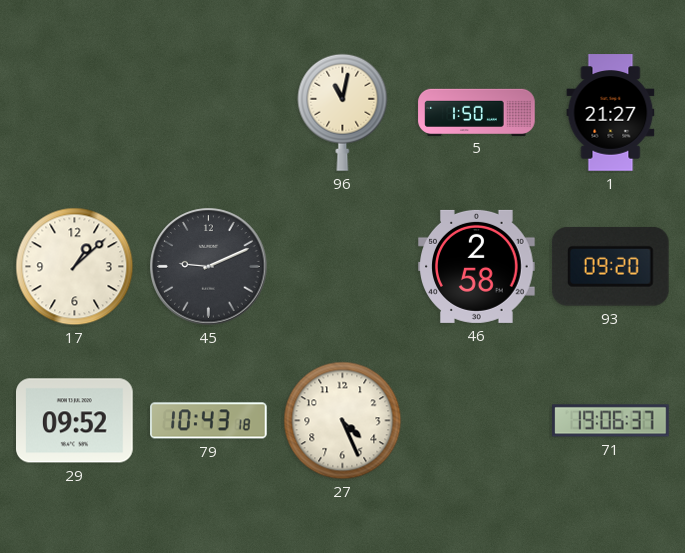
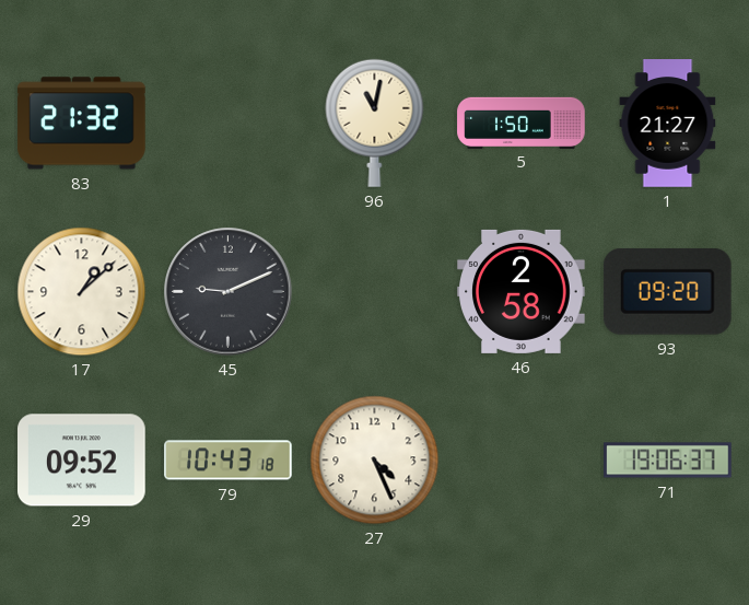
83: none -> 21:32
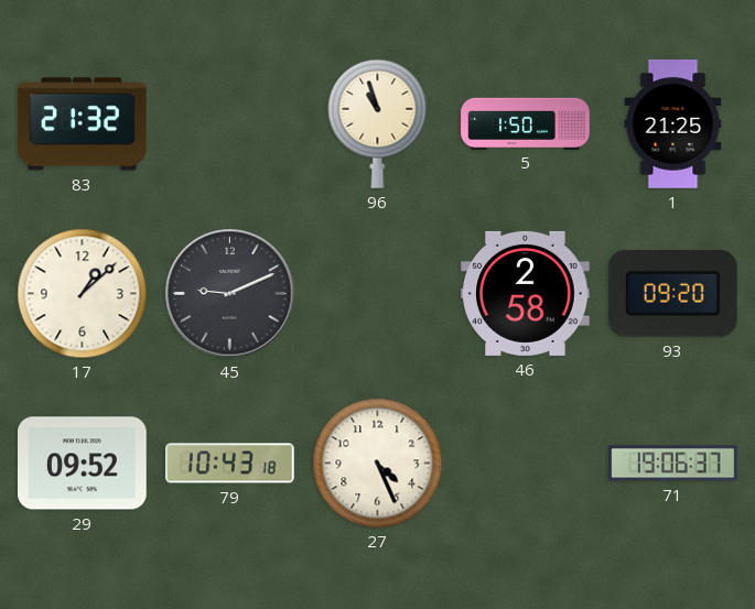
96: 11:02 -> 10:57
1: 21:27 -> 21:25
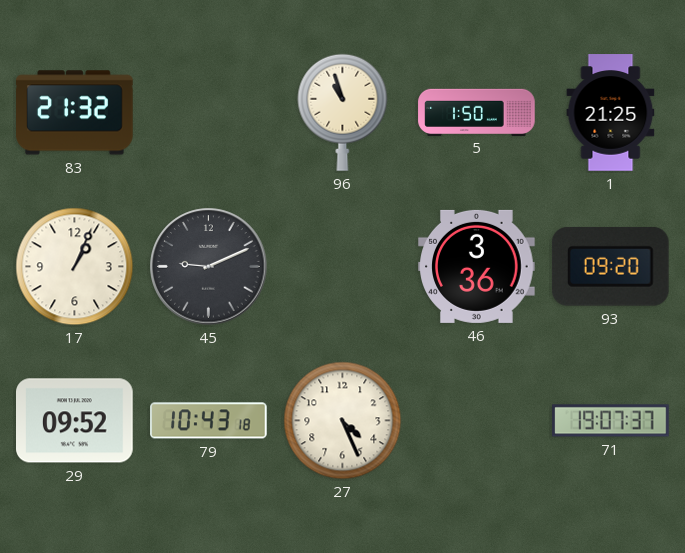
17: 1:08 -> 1:04
46: 2:58 -> 3:36
71: 19:06 -> 19:07
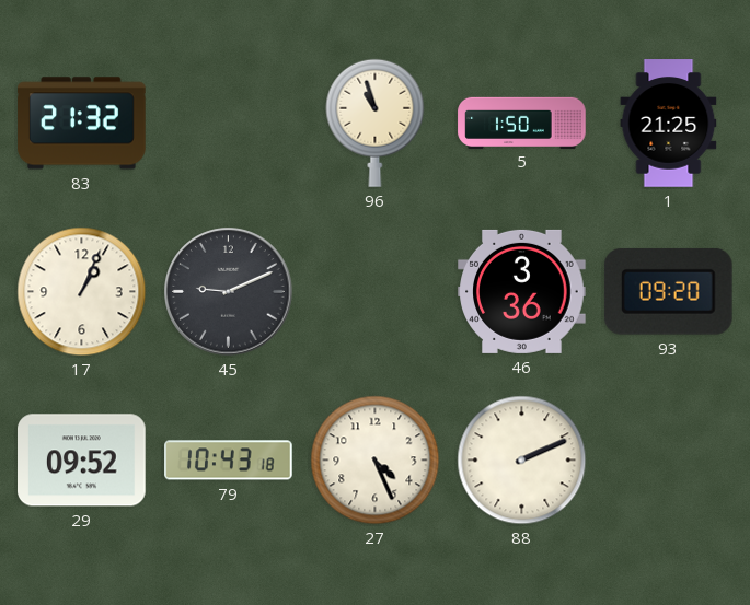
88: none -> 2:11
71: 19:07 -> none
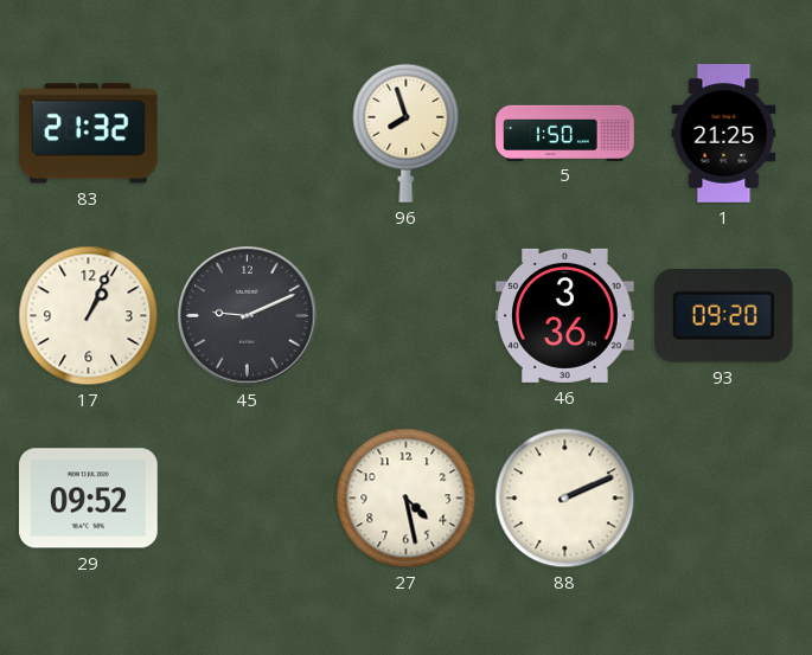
96: 10:57 -> 7:57
79: 10:43 -> none
27: 4:26 -> 4:28
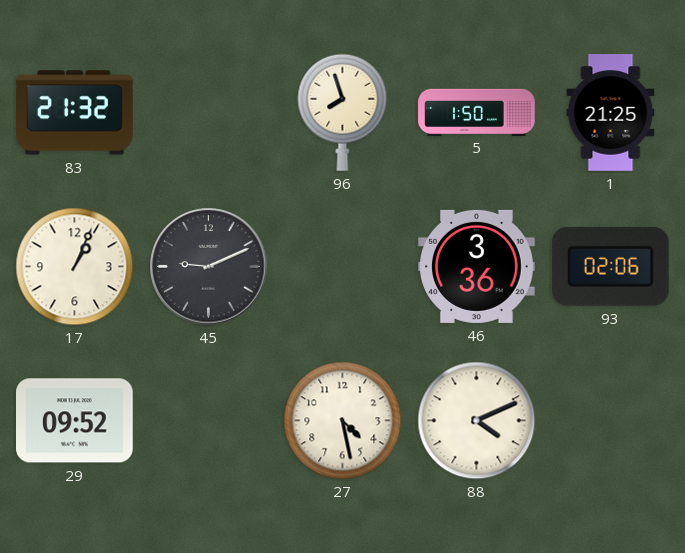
93: 09:20 -> 02:06
88: 2:11 -> 4:11
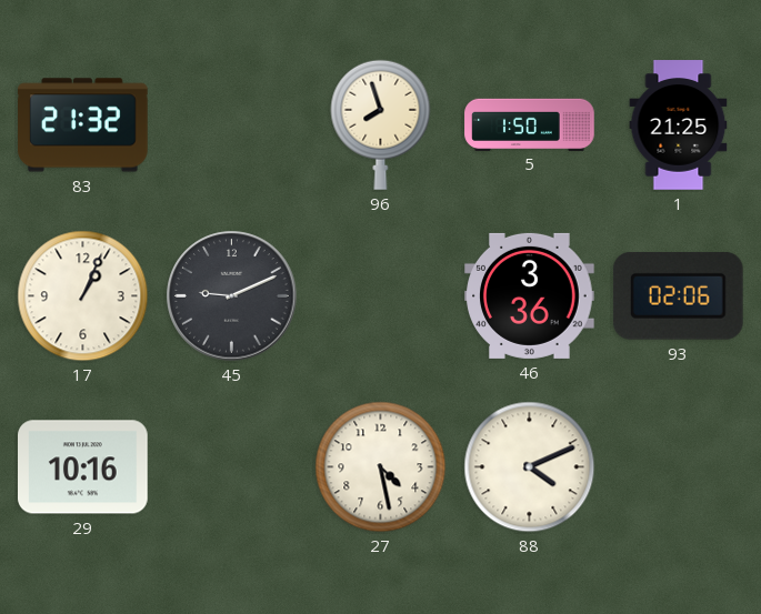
29: 09:52 -> 10:16
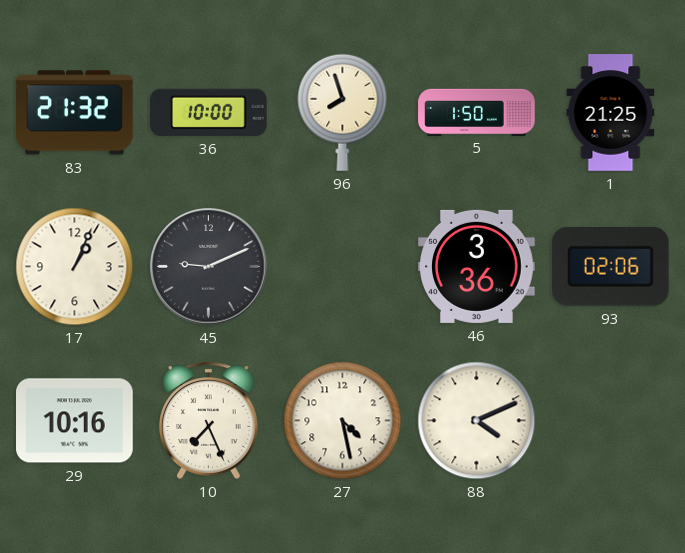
36: none -> 10:00
10: none -> 7:26
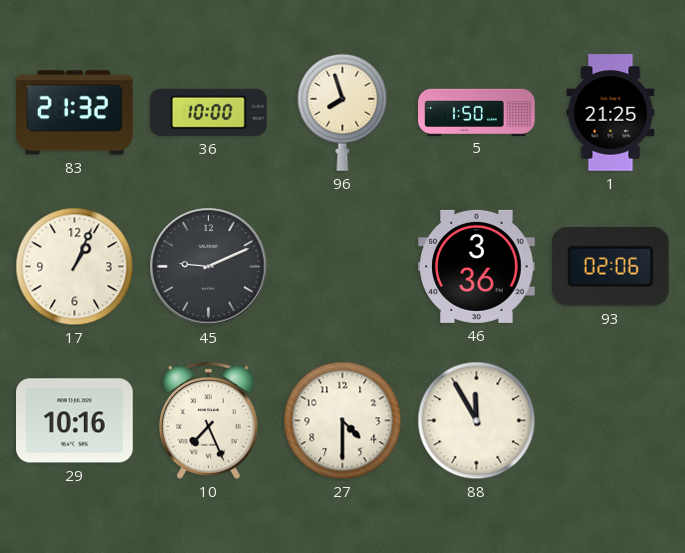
27: 4:28 -> 4:30
88: 4:11 -> 11:55
